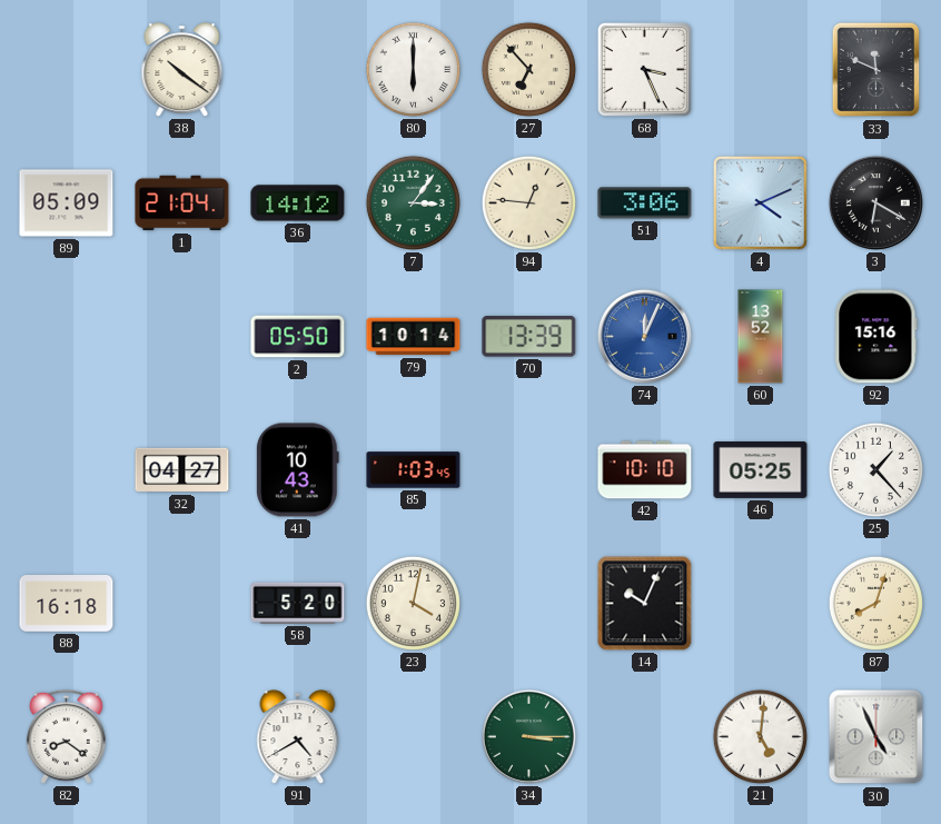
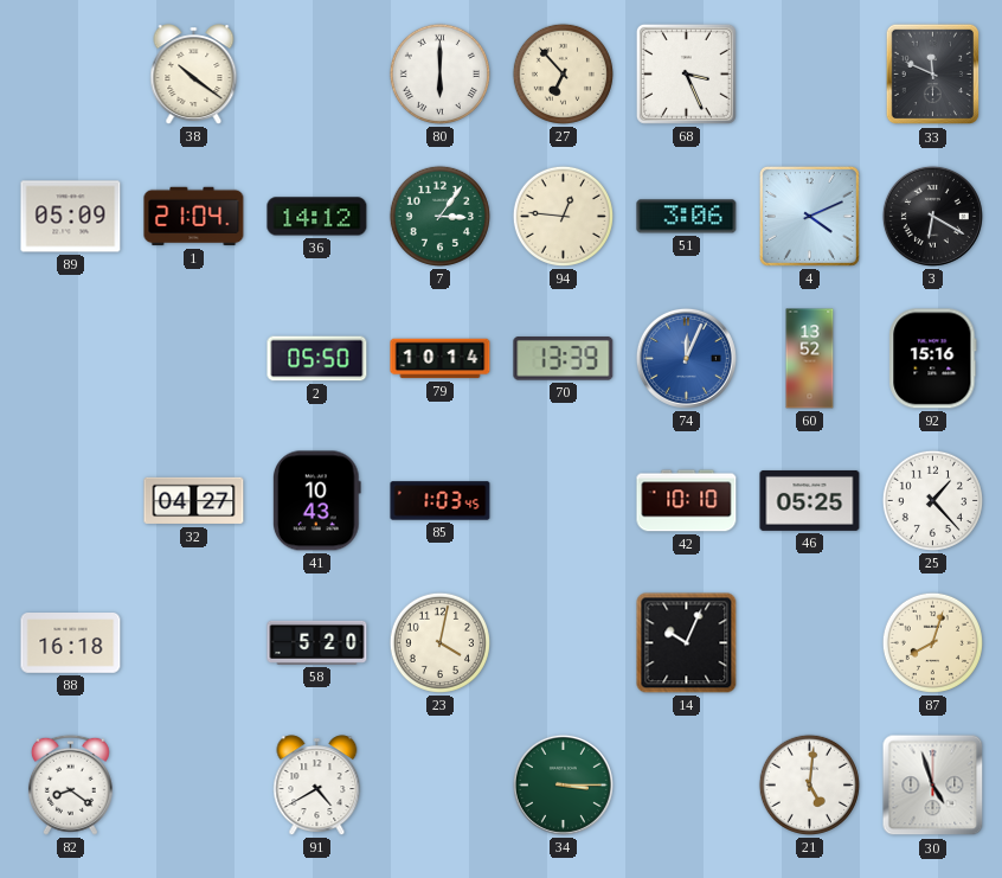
30: 4:56 -> 4:57
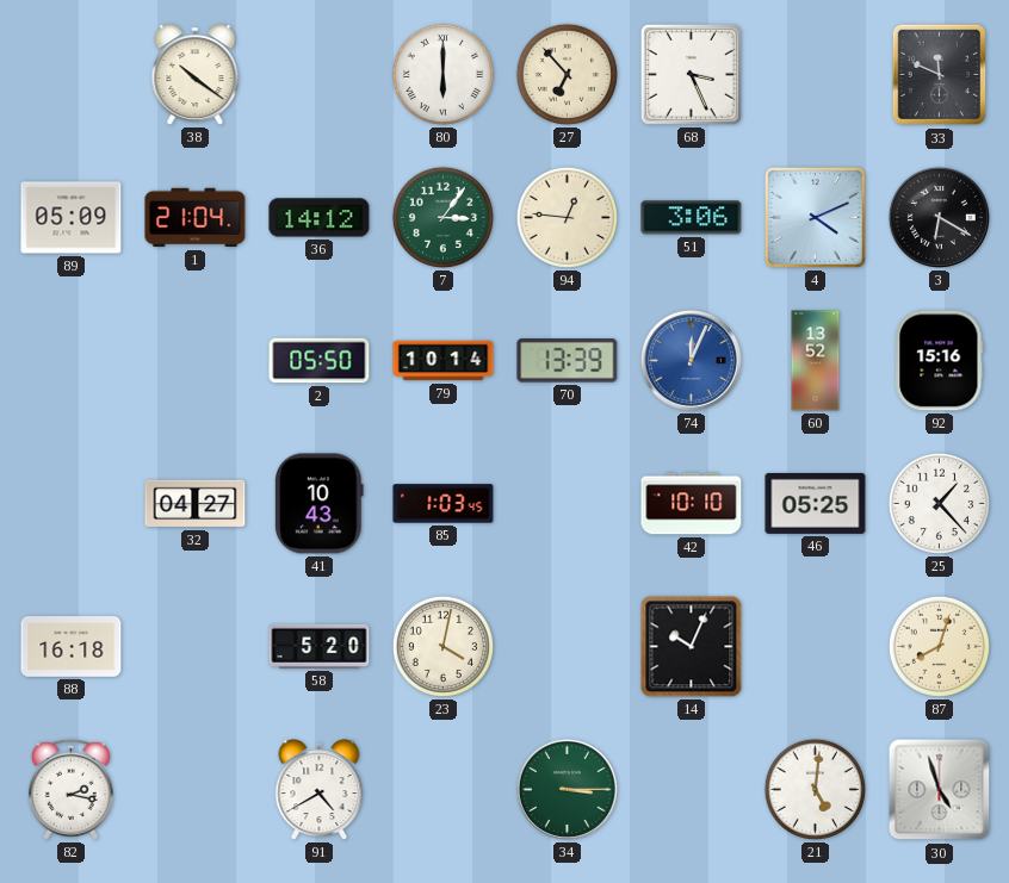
82: 8:21 -> 2:17
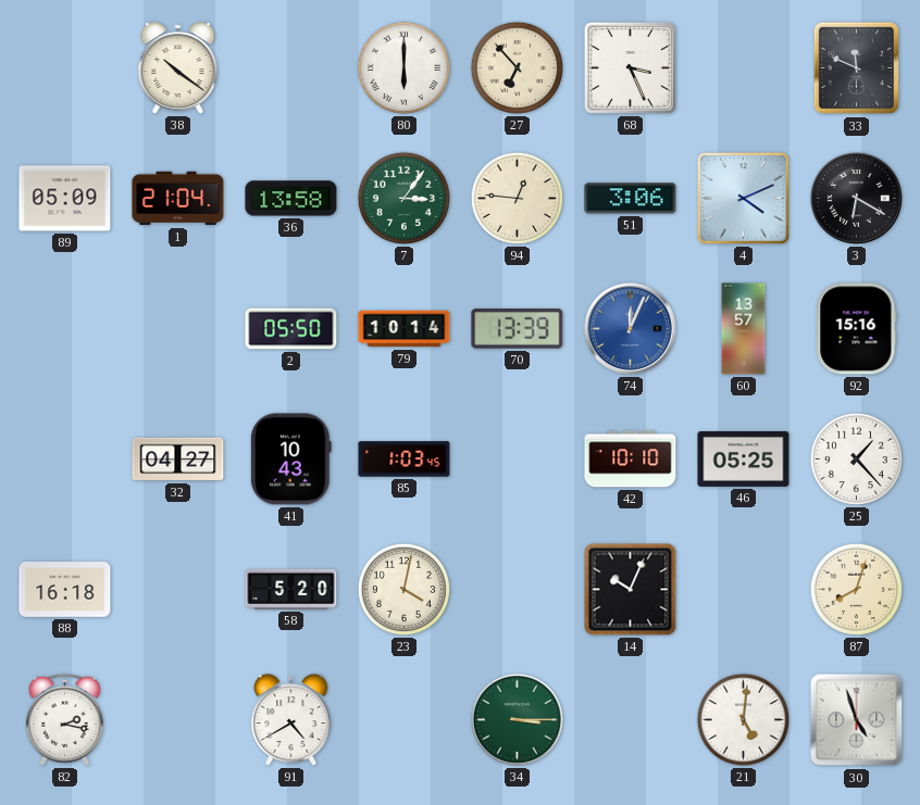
36: 14:12 -> 13:58
60: 13:52 -> 13:57
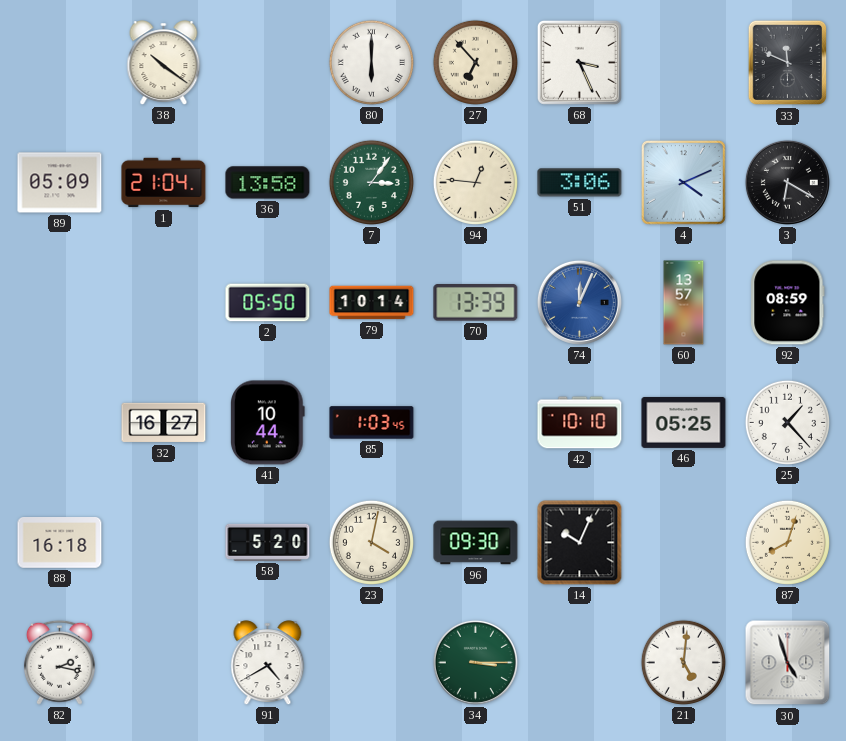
92: 15:16 -> 08:59
32: 04:27 -> 16:27
41: 10:43 -> 10:44
96: none -> 09:30
